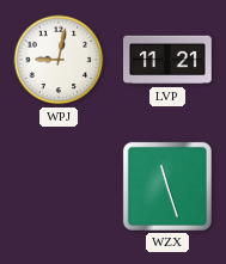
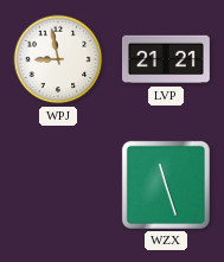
WPJ: 9:02 -> 8:58
LVP: 11:21 -> 21:21
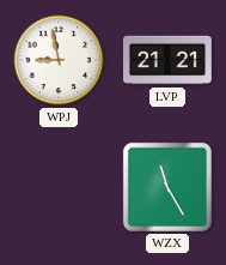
WZX: 11:27 -> 11:25
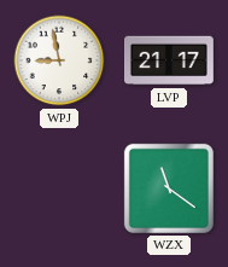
LVP: 21:21 -> 21:17
WZX: 11:25 -> 11:21
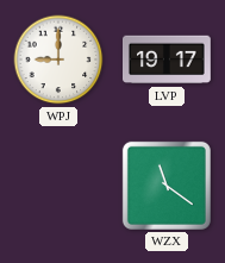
WPJ: 8:58 -> 9:00
LVP: 21:17 -> 19:17
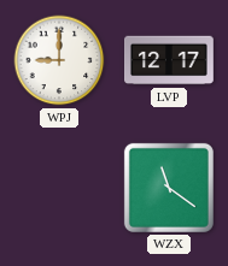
LVP: 19:17 -> 12:17
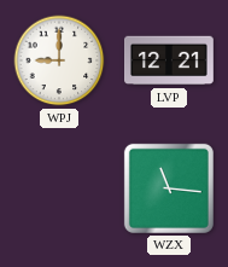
LVP: 12:17 -> 12:21
WZX: 11:21 -> 11:16
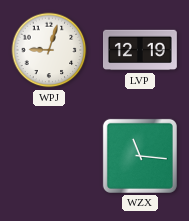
WPJ: 9:00 -> 9:03
LVP: 12:21 -> 12:19
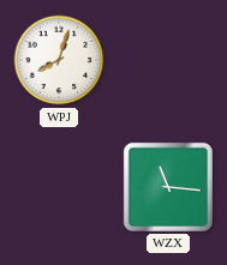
WPJ: 9:03 -> 8:03
LVP: 12:19 -> none
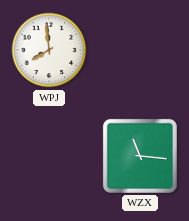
WPJ: 8:03 -> 7:59
